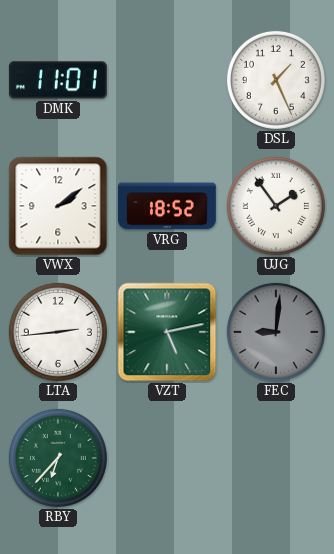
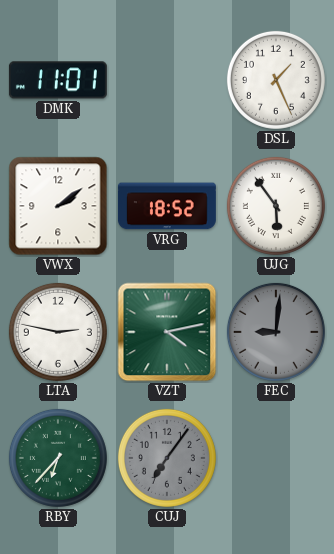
UJG: 1:54 -> 5:54
LTA: 2:44 -> 2:47
VZT: 5:13 -> 4:13
CUJ: none -> 7:06
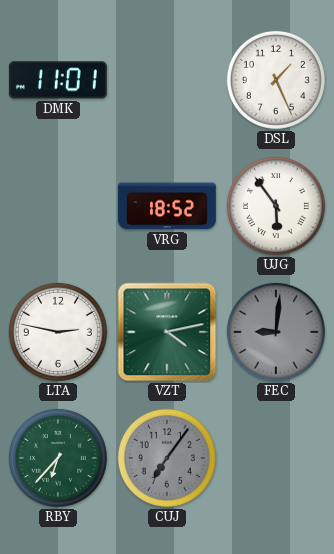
VWX: 2:09 -> none
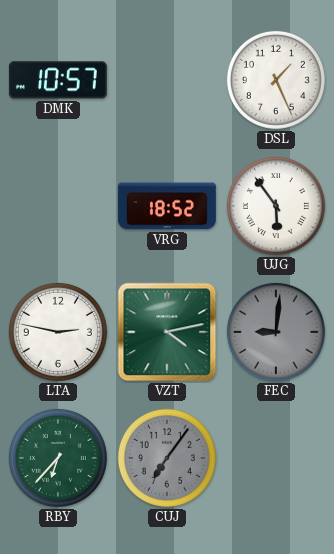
DMK: 11:01 -> 10:57
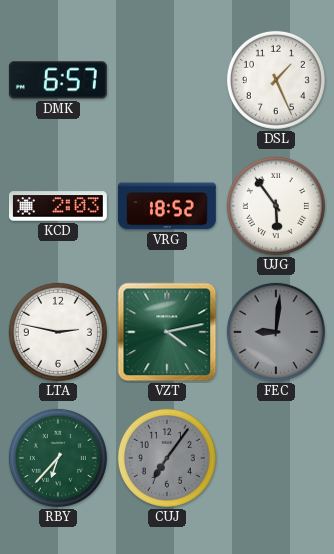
DMK: 10:57 -> 6:57
KCD: none -> 2:03
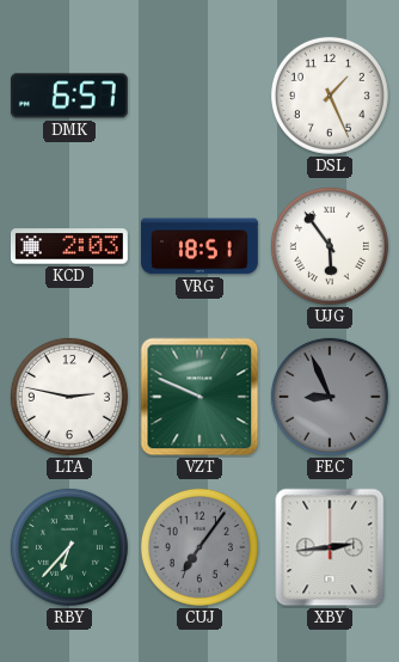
VRG: 18:52 -> 18:51
VZT: 4:13 -> 9:49
FEC: 9:01 -> 8:56
XBY: none -> 2:44
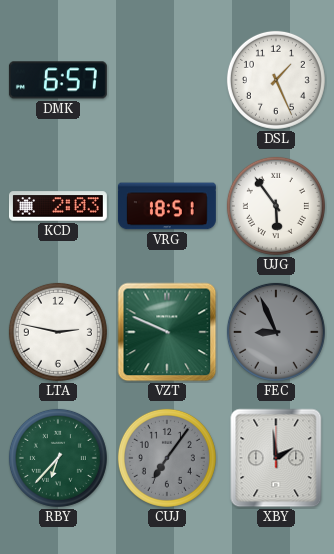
XBY: 2:44 -> 1:59
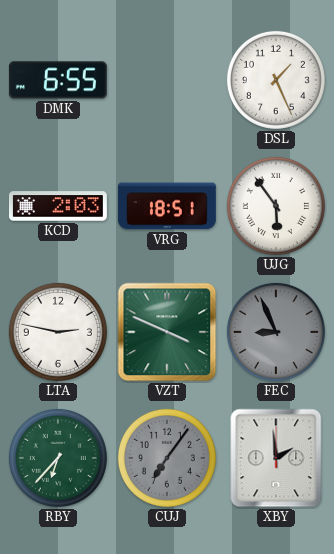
DMK: 6:57 -> 6:55
VZT: 9:49 -> 3:49
